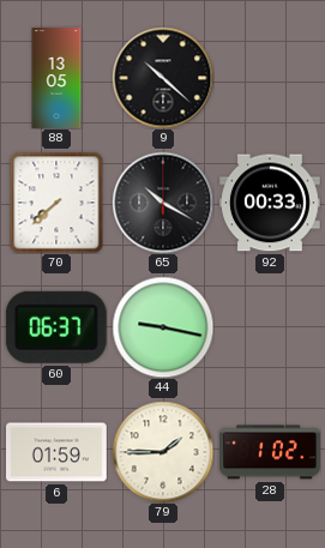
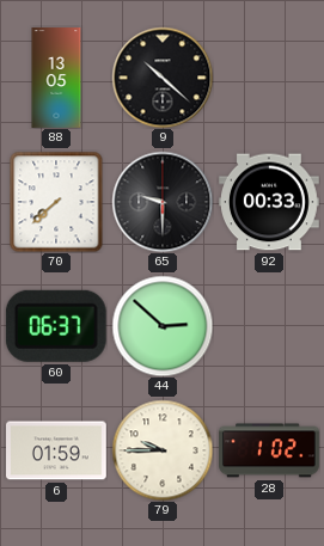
65: 10:20 -> 9:30
44: 9:17 -> 2:52
79: 1:45 -> 9:45
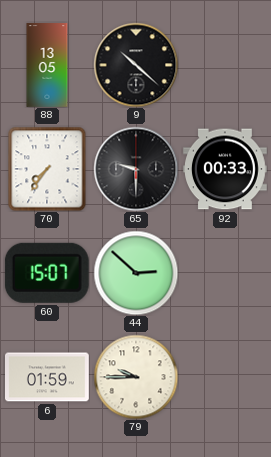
70: 7:38 -> 7:36
60: 06:37 -> 15:07
28: 1:02 -> none
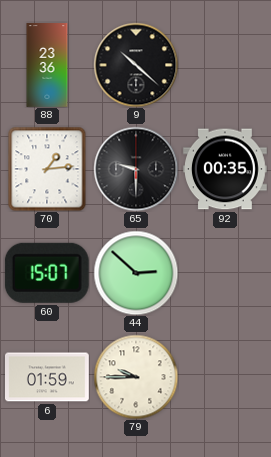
88: 13:05 -> 23:36
70: 7:36 -> 1:14
92: 00:33 -> 00:35
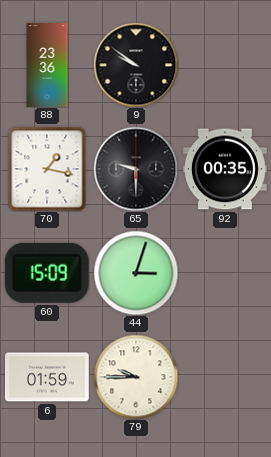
9: 10:22 -> 9:51
70: 1:14 -> 1:17
60: 15:07 -> 15:09
44: 2:52 -> 3:03
